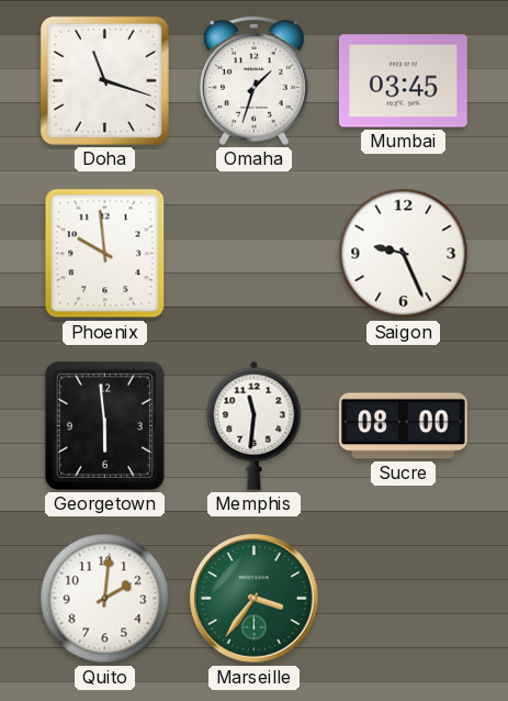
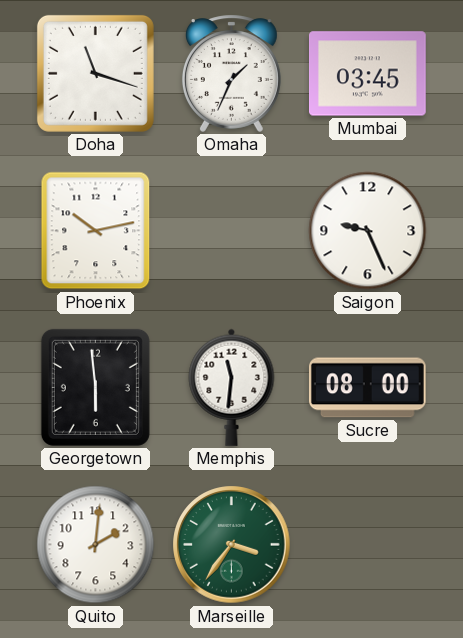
Omaha: 1:33 -> 1:34
Phoenix: 9:59 -> 10:13
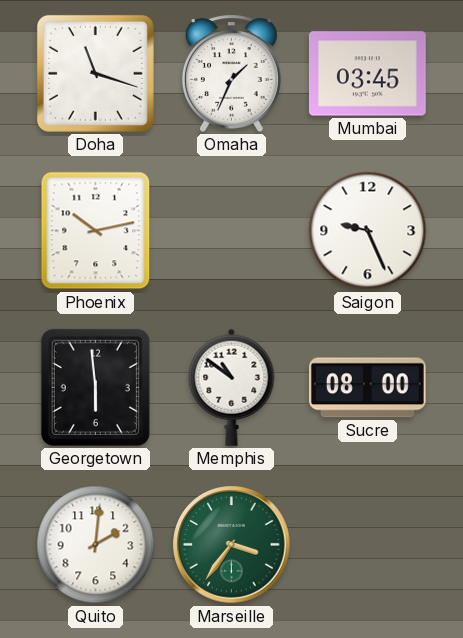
Memphis: 11:31 -> 10:51
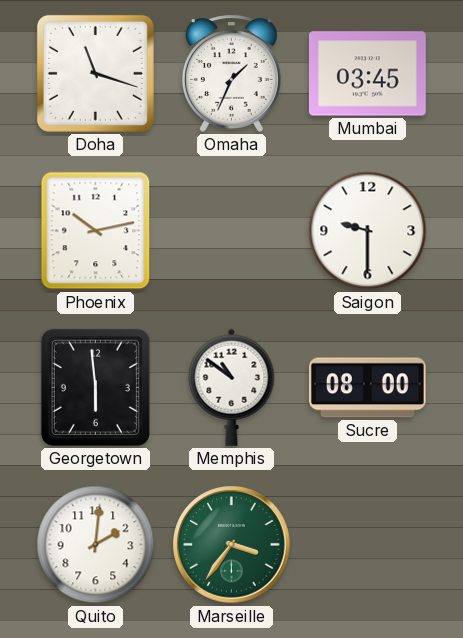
Saigon: 9:26 -> 9:30
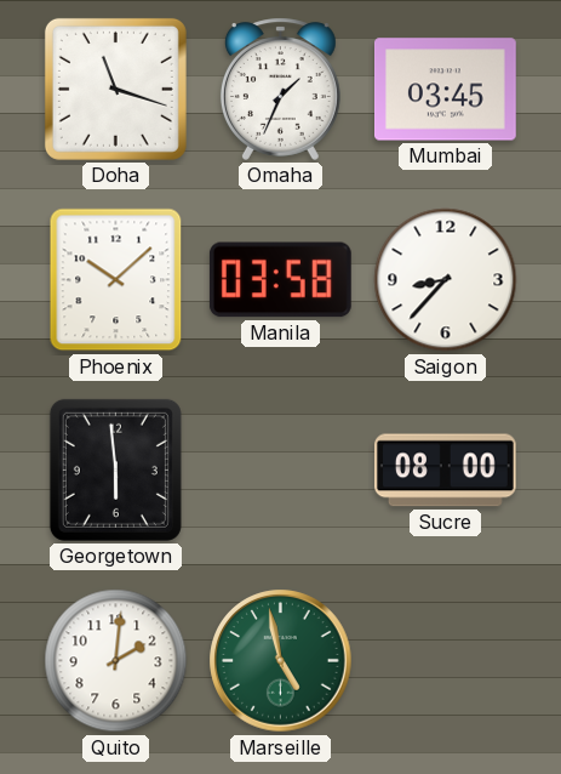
Phoenix: 10:13 -> 10:08
Manila: none -> 03:58
Saigon: 9:30 -> 8:37
Memphis: 10:51 -> none
Marseille: 3:36 -> 4:58
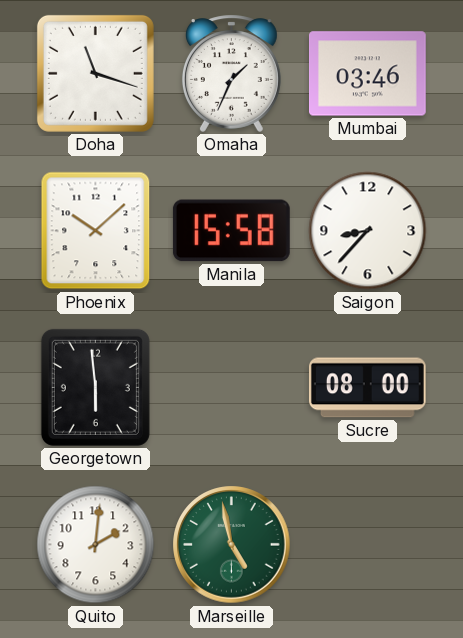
Mumbai: 03:45 -> 03:46
Manila: 03:58 -> 15:58
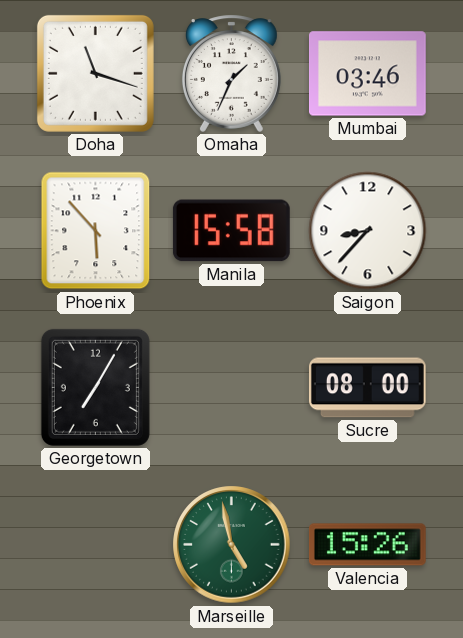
Phoenix: 10:08 -> 5:53
Georgetown: 5:59 -> 7:05
Quito: 2:01 -> none
Valencia: none -> 15:26
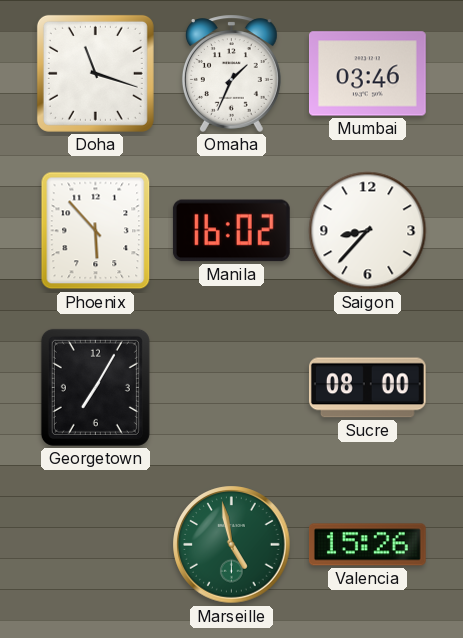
Manila: 15:58 -> 16:02
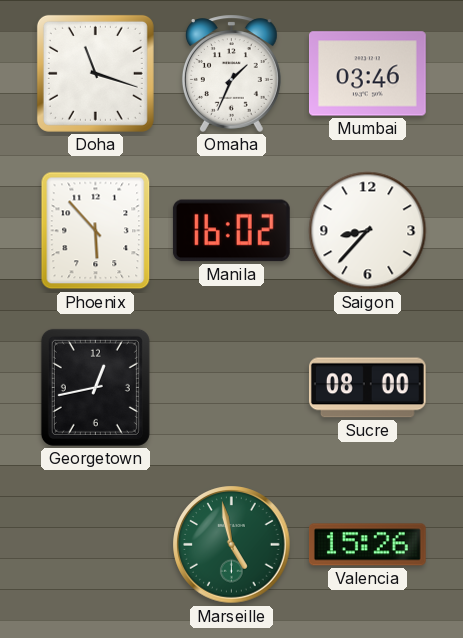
Georgetown: 7:05 -> 12:43
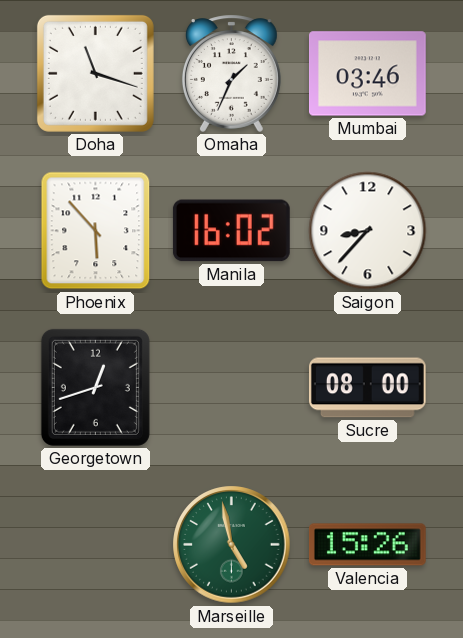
Georgetown: 12:43 -> 12:42
